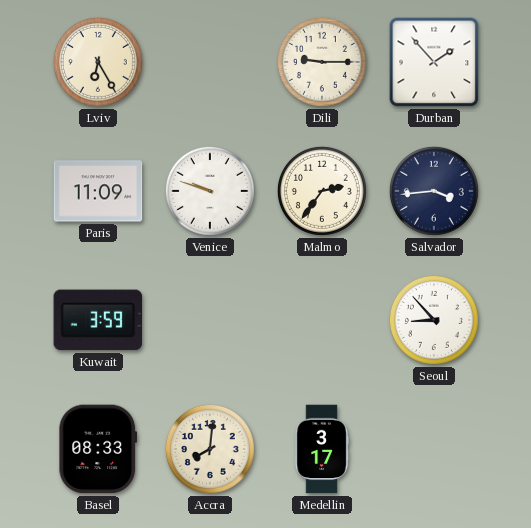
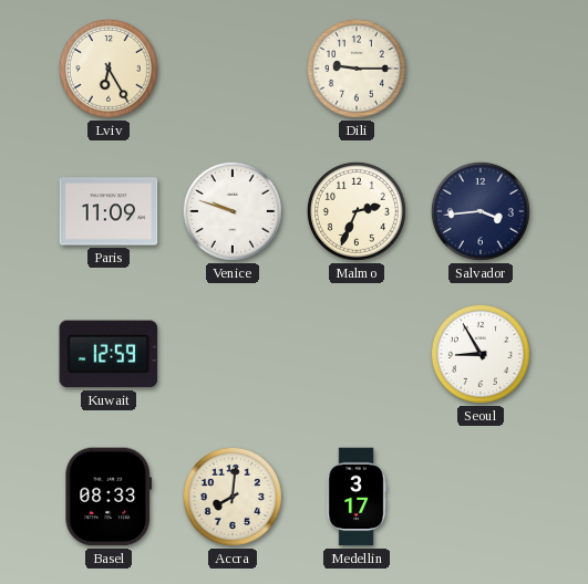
Durban: 1:53 -> none
Malmo: 2:36 -> 2:34
Kuwait: 3:59 -> 12:59
Seoul: 8:53 -> 8:55
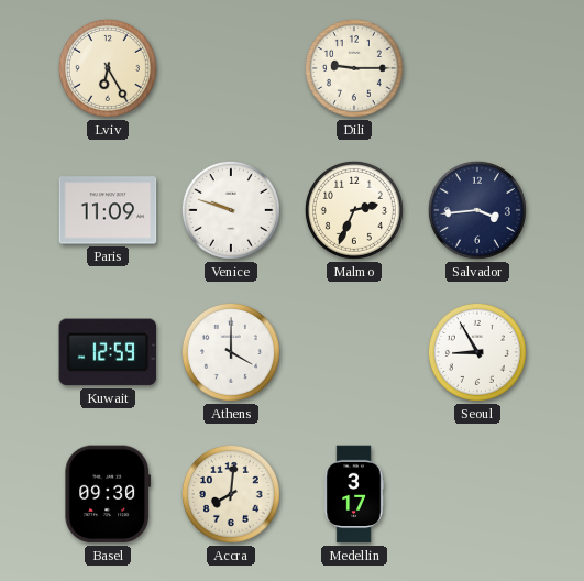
Athens: none -> 4:00
Basel: 08:33 -> 09:30
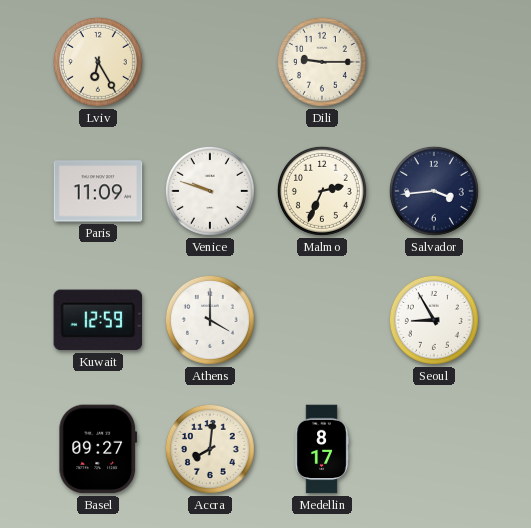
Basel: 09:30 -> 09:27
Medellin: 3:17 -> 8:17
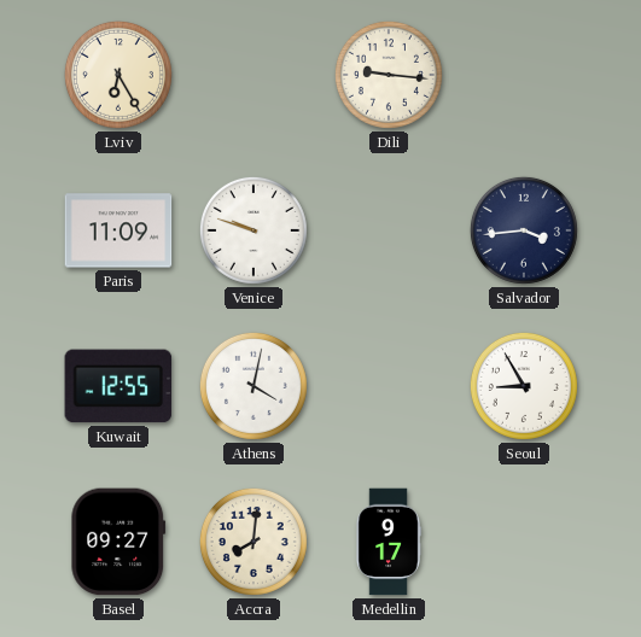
Dili: 9:15 -> 9:16
Malmo: 2:34 -> none
Kuwait: 12:59 -> 12:55
Athens: 4:00 -> 4:02
Medellin: 8:17 -> 9:17
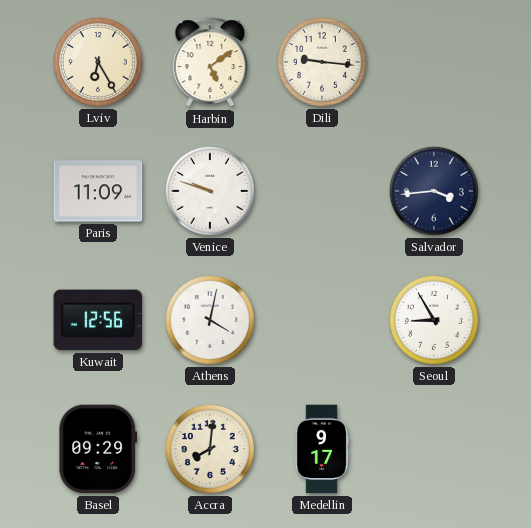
Harbin: none -> 5:09
Kuwait: 12:55 -> 12:56
Basel: 09:27 -> 09:29
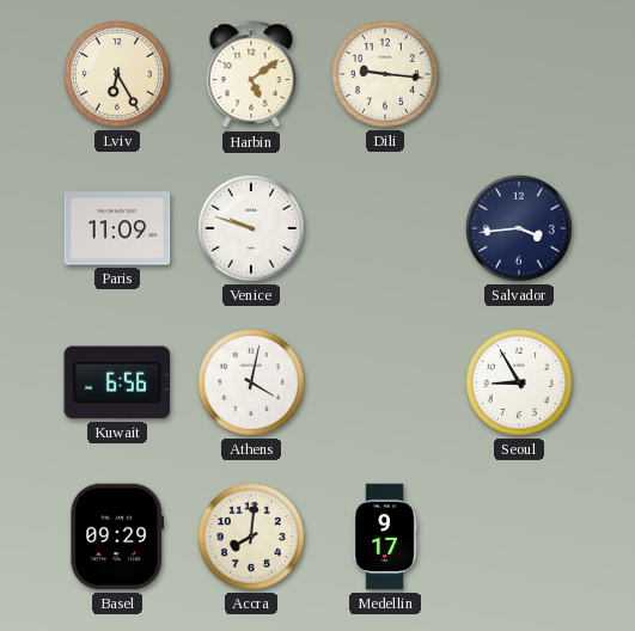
Kuwait: 12:56 -> 6:56
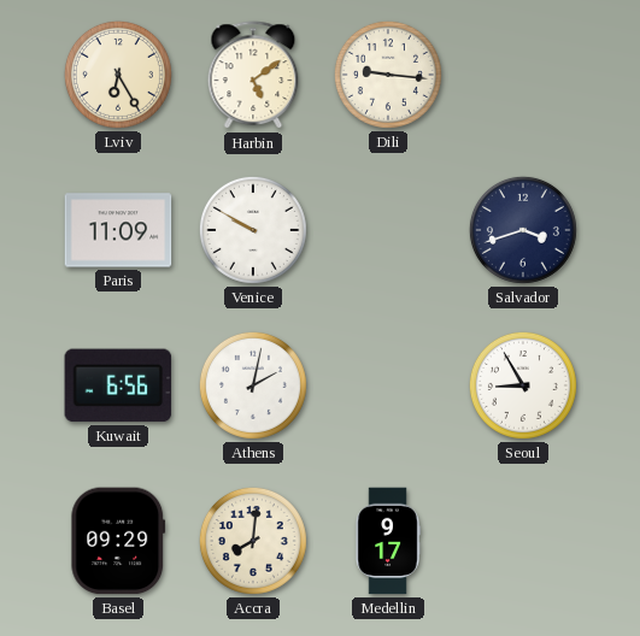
Venice: 9:48 -> 9:50
Salvador: 3:44 -> 3:42
Athens: 4:02 -> 2:02
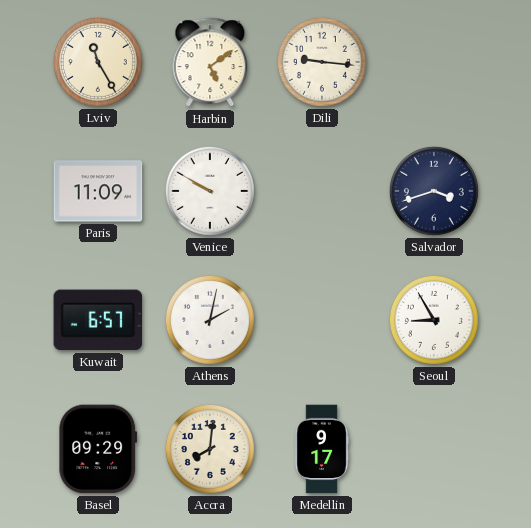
Lviv: 6:25 -> 11:25
Kuwait: 6:56 -> 6:57
